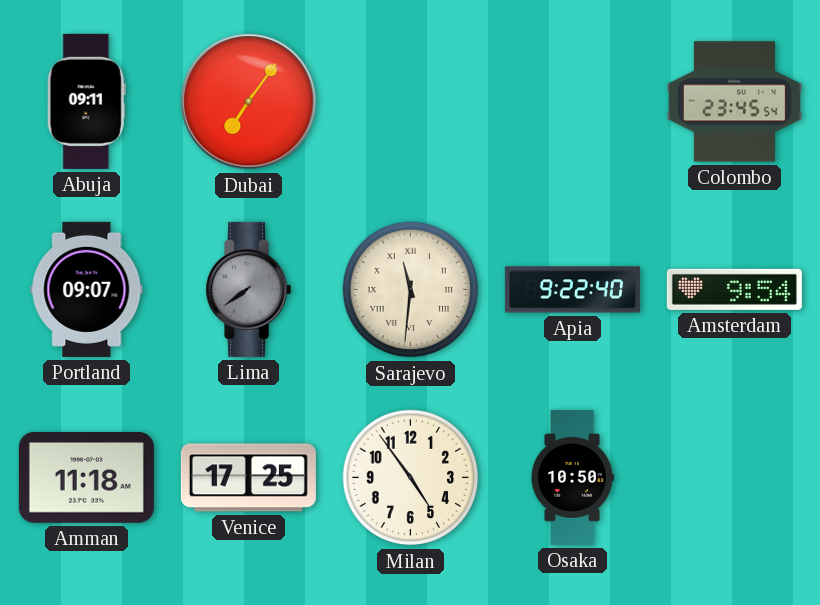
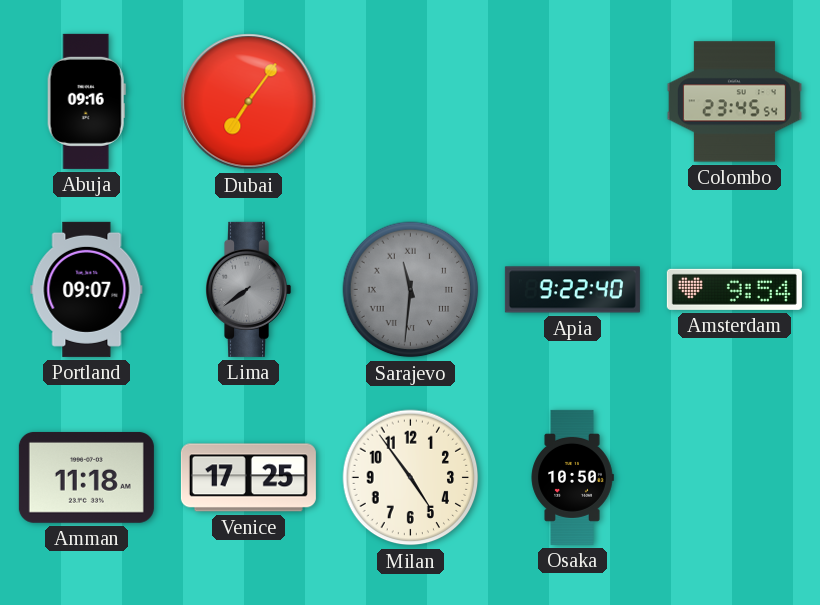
Abuja: 09:11 -> 09:16
Sarajevo dial: cream -> grey
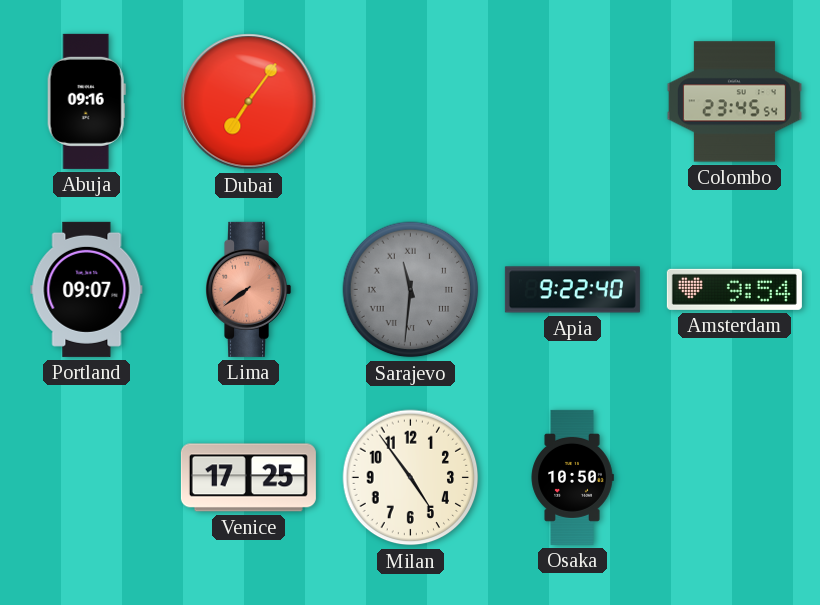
Lima dial: grey -> salmon
Amman: 11:18 -> none
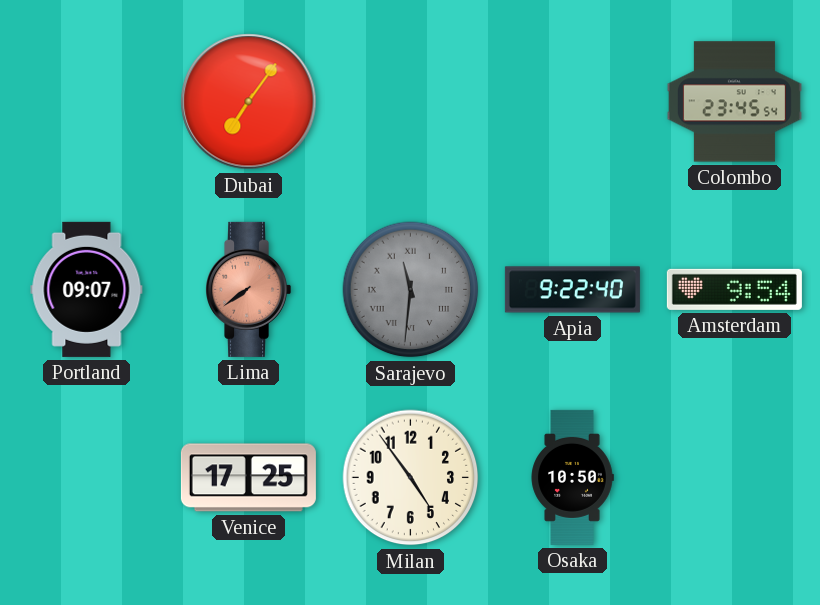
Abuja: 09:16 -> none
